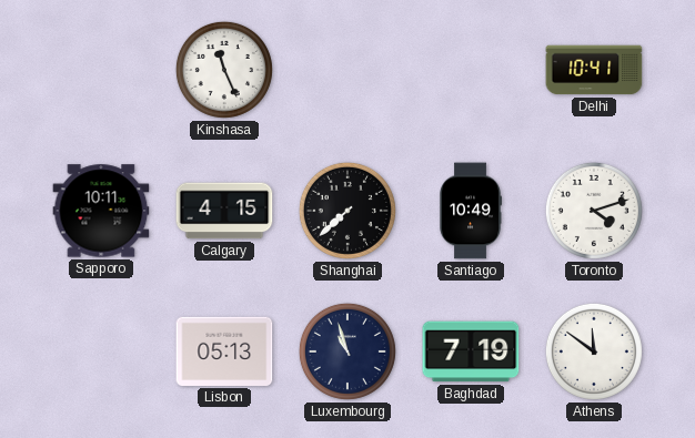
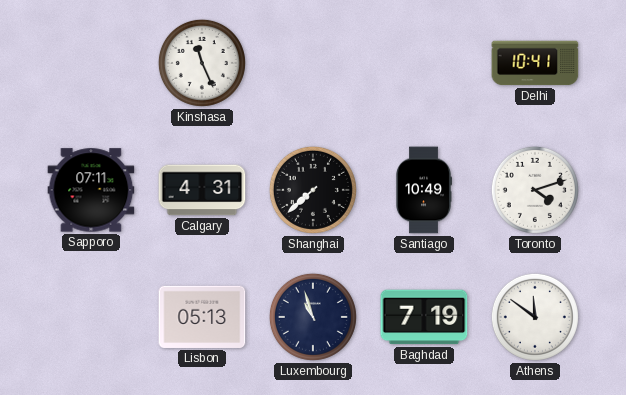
Sapporo: 10:11 -> 07:11
Calgary: 4:15 -> 4:31
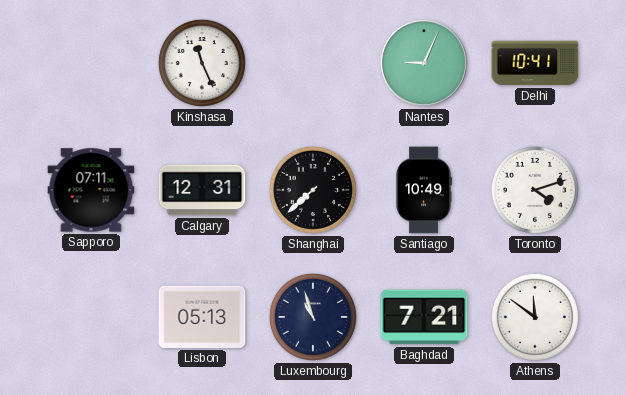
Nantes: none -> 9:04
Calgary: 4:31 -> 12:31
Baghdad: 7:19 -> 7:21
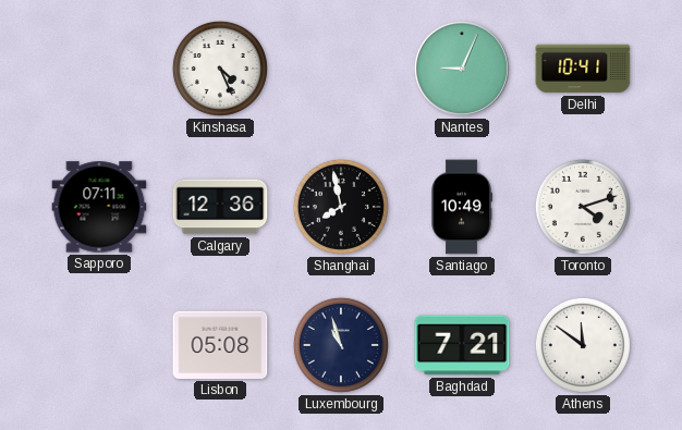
Kinshasa: 11:26 -> 4:26
Calgary: 12:31 -> 12:36
Shanghai: 7:38 -> 7:58
Lisbon: 05:13 -> 05:08
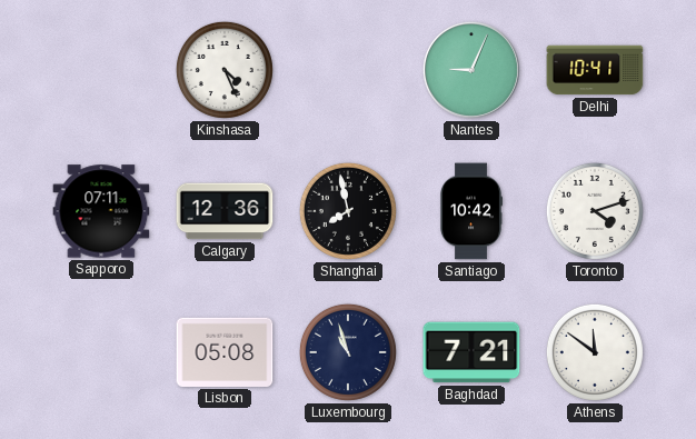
Santiago: 10:49 -> 10:42
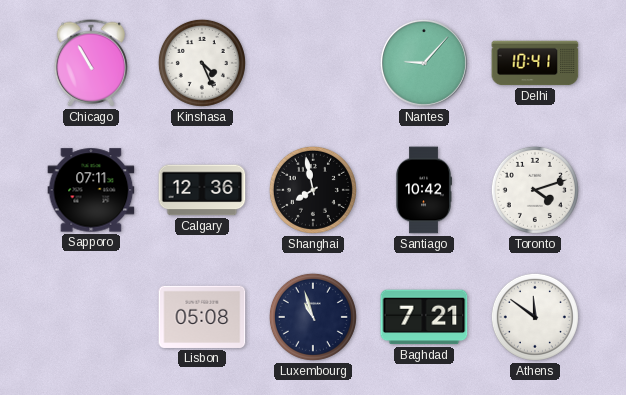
Chicago: none -> 10:55
Nantes: 9:04 -> 9:07
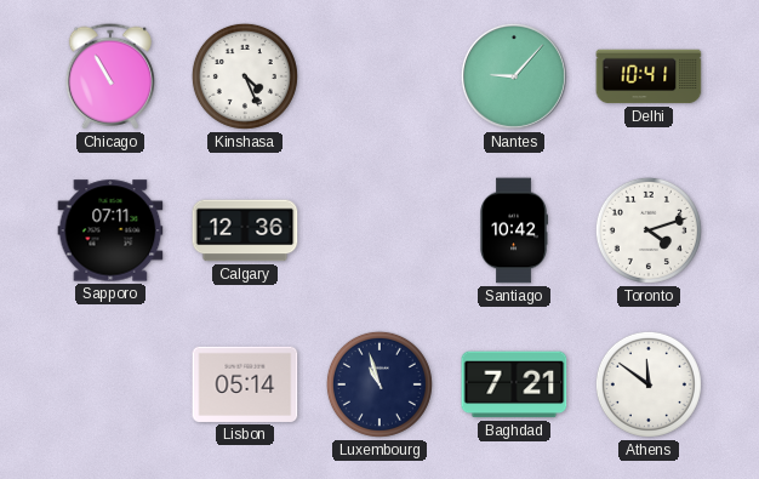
Shanghai: 7:58 -> none
Lisbon: 05:08 -> 05:14
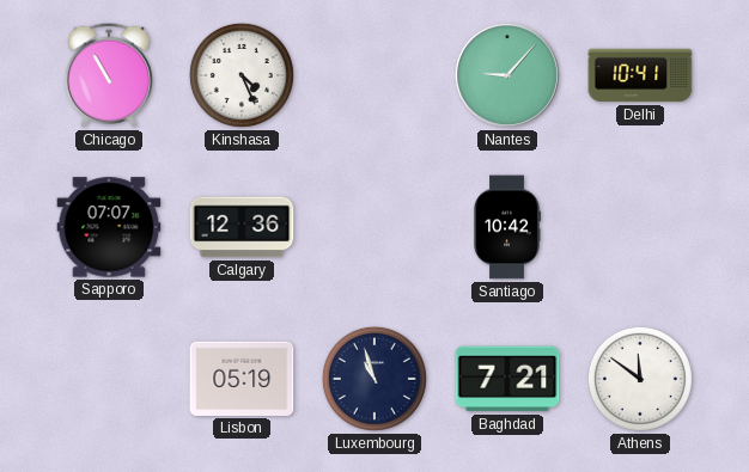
Sapporo: 07:11 -> 07:07
Toronto: 4:12 -> none
Lisbon: 05:14 -> 05:19
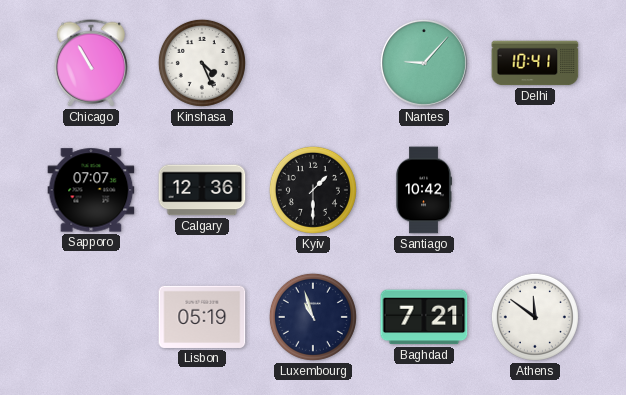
Kyiv: none -> 1:30
